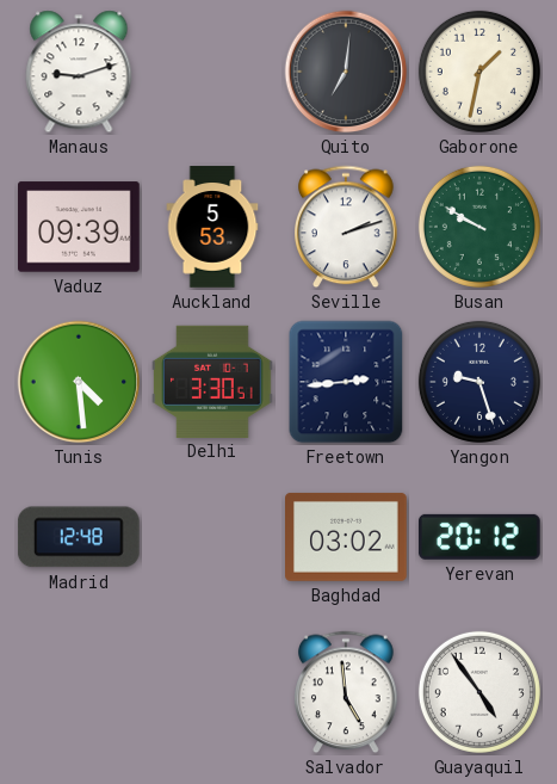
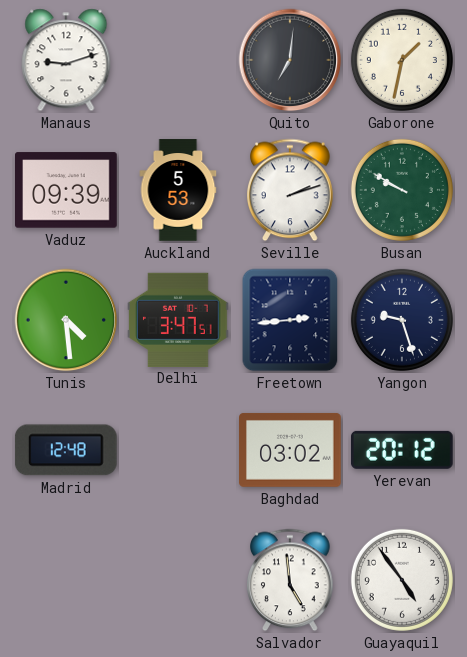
Delhi: 3:30 -> 3:47
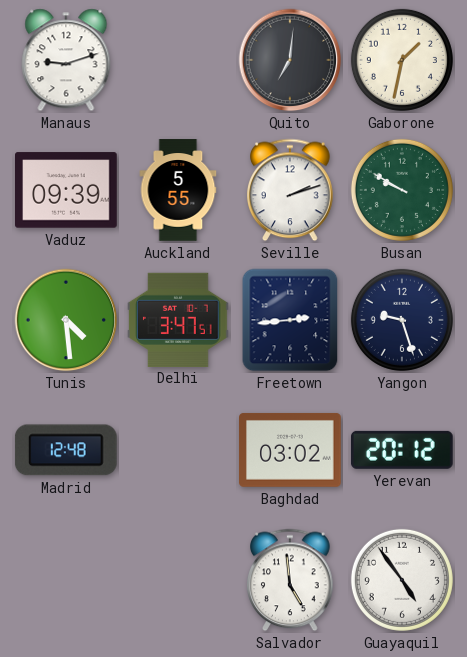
Auckland: 5:53 -> 5:55
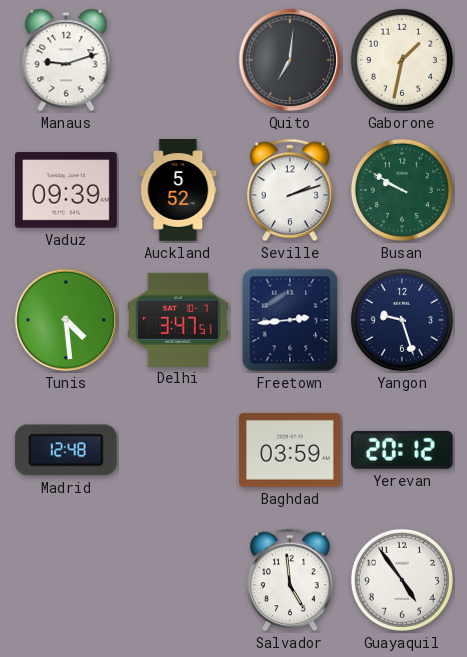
Auckland: 5:55 -> 5:52
Baghdad: 03:02 -> 03:59
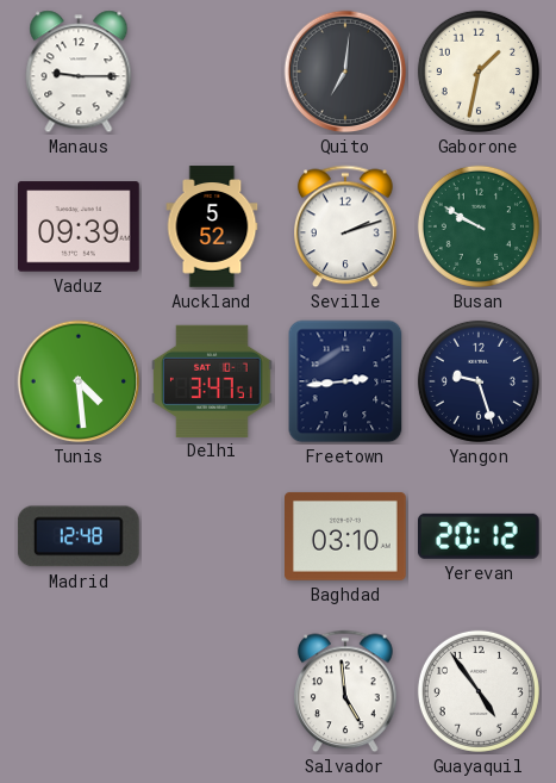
Manaus: 9:12 -> 9:15
Baghdad: 03:59 -> 03:10
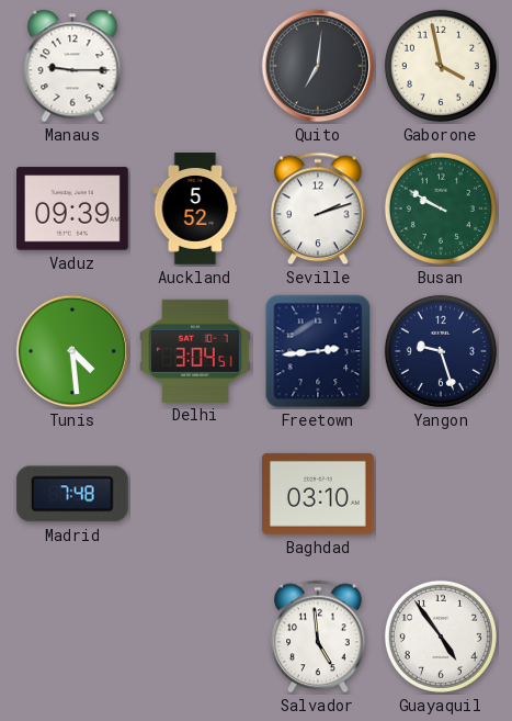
Gaborone: 1:32 -> 3:58
Delhi: 3:47 -> 3:04
Madrid: 12:48 -> 7:48
Yerevan: 20:12 -> none
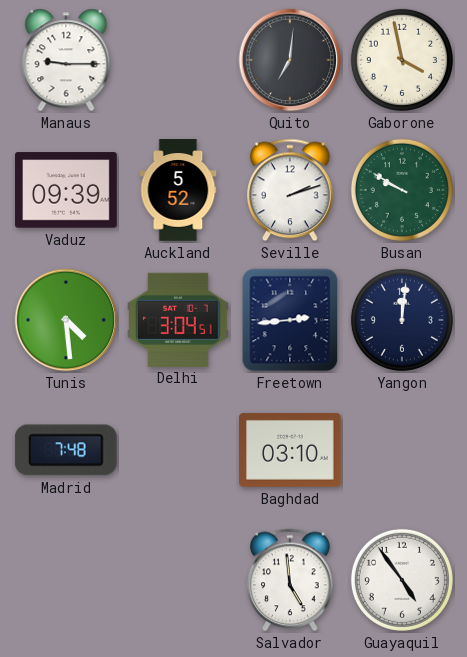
Yangon: 9:27 -> 12:01
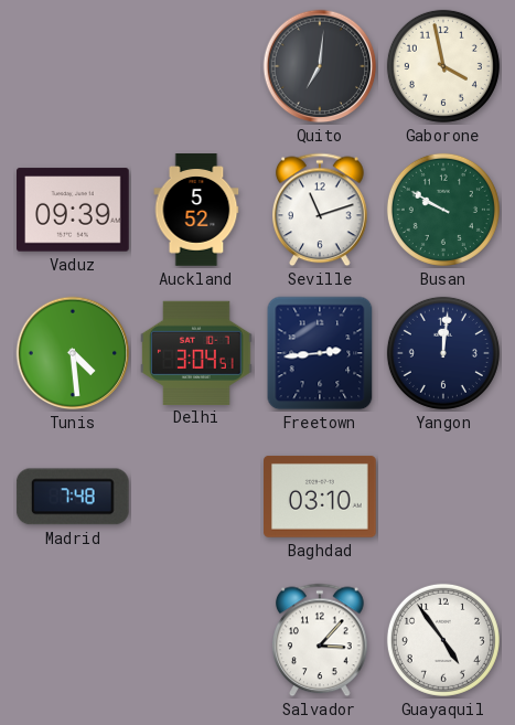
Manaus: 9:15 -> none
Seville: 2:12 -> 11:12
Salvador: 4:59 -> 3:07
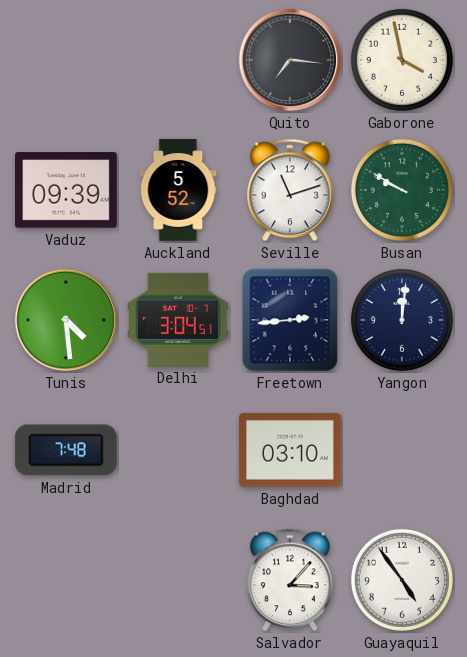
Quito: 7:01 -> 7:16
